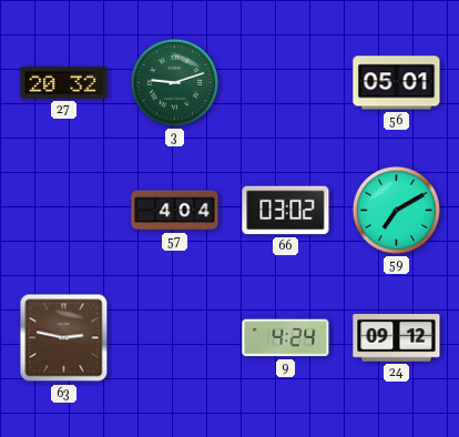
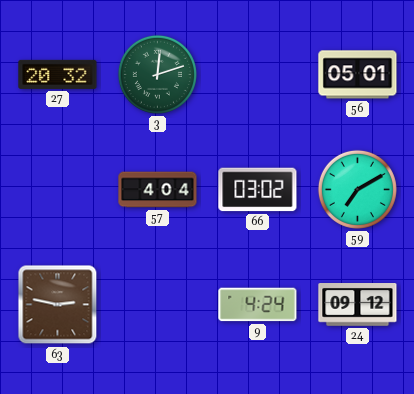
3: 9:12 -> 12:12
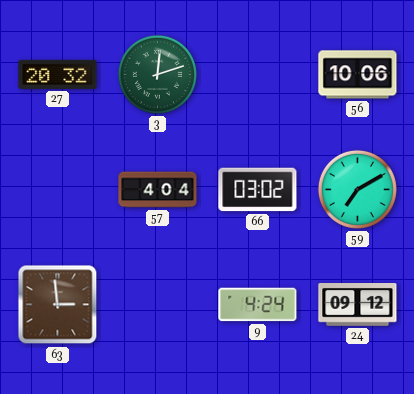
56: 05:01 -> 10:06
63: 2:47 -> 2:59
